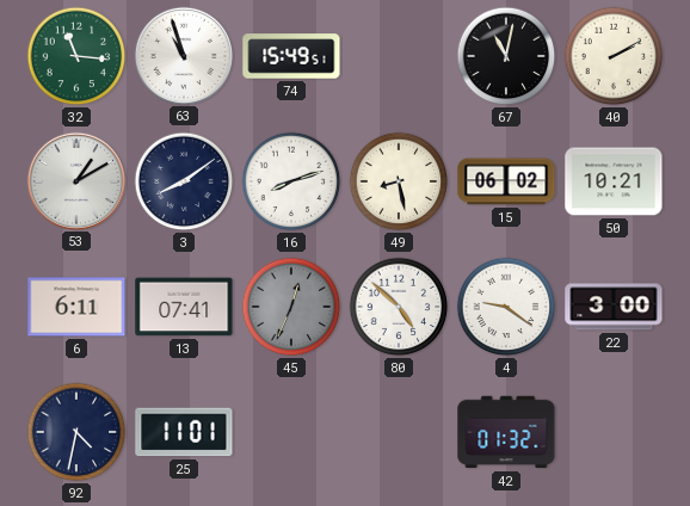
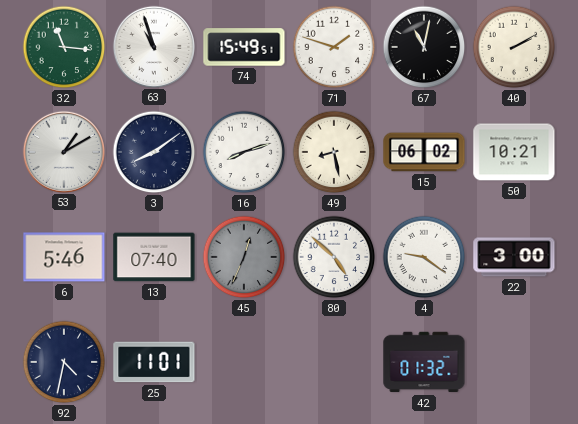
71: none -> 1:48
6: 6:11 -> 5:46
13: 07:41 -> 07:40
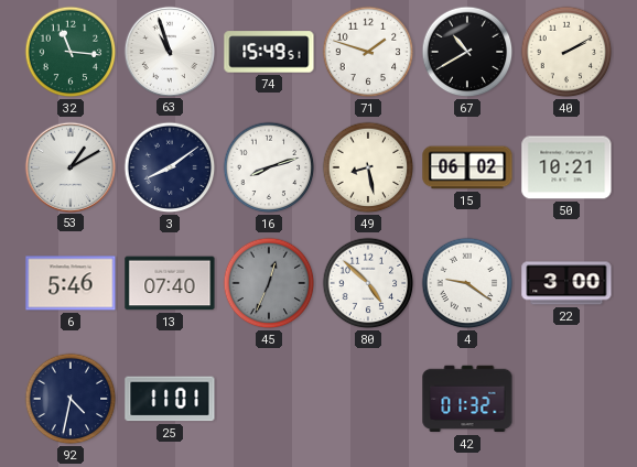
67: 11:02 -> 10:40
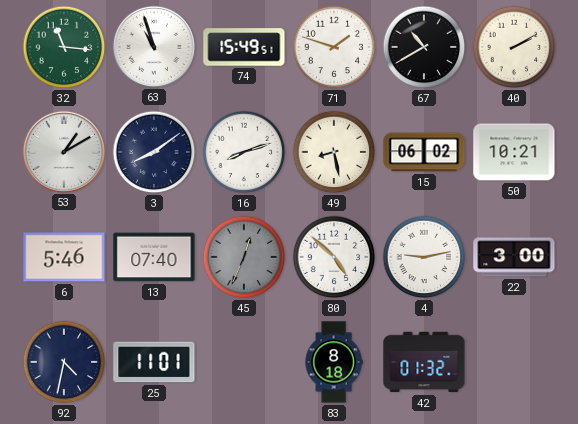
4: 9:21 -> 9:13
83: none -> 8:18
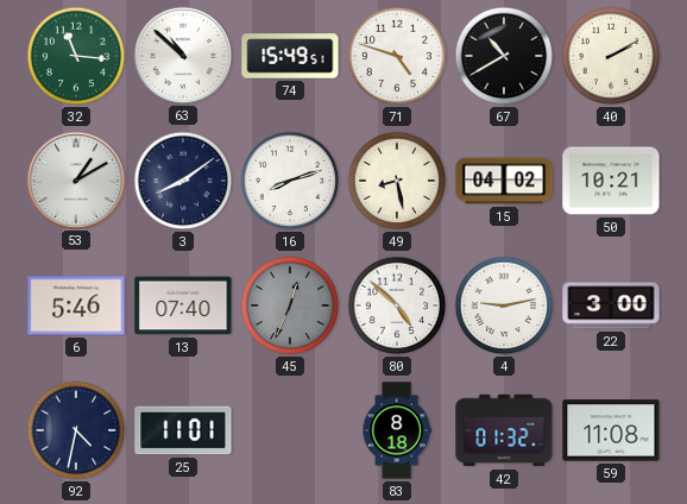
63: 10:57 -> 10:52
71: 1:48 -> 4:48
15: 06:02 -> 04:02
59: none -> 11:08
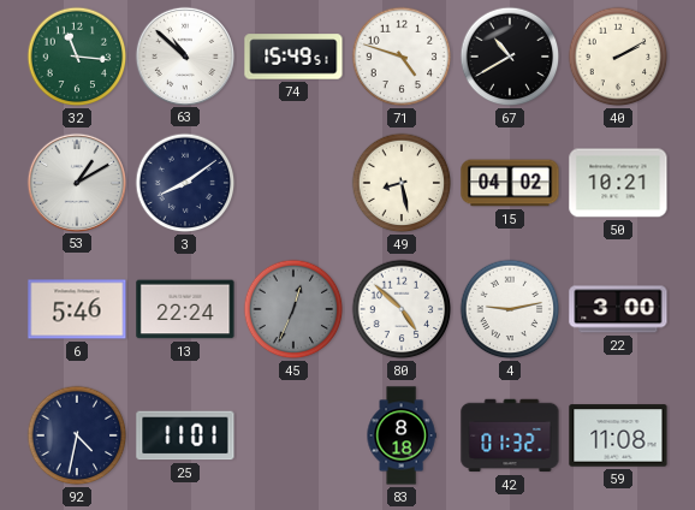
16: 8:12 -> none
13: 07:40 -> 22:24
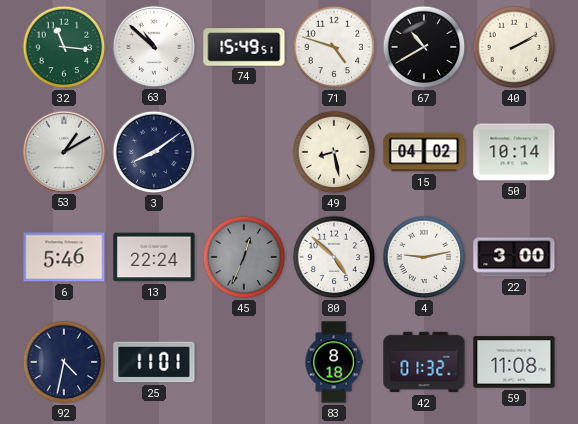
50: 10:21 -> 10:14
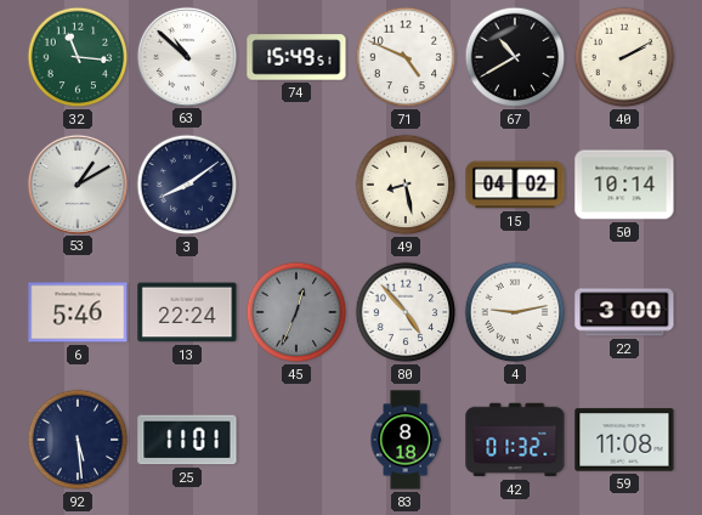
71: 4:48 -> 4:49
80: 4:52 -> 4:53
92: 4:32 -> 5:29
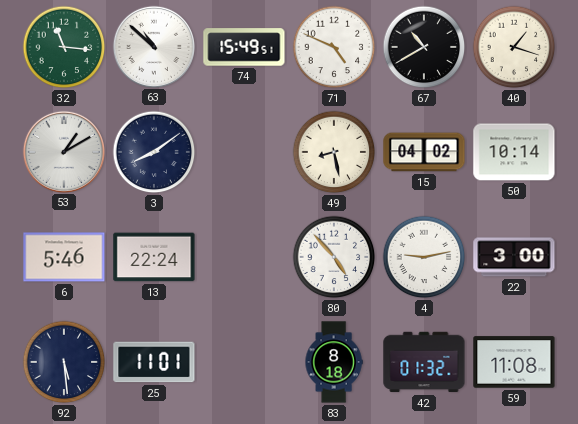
40: 2:10 -> 1:18
45: 12:34 -> none
